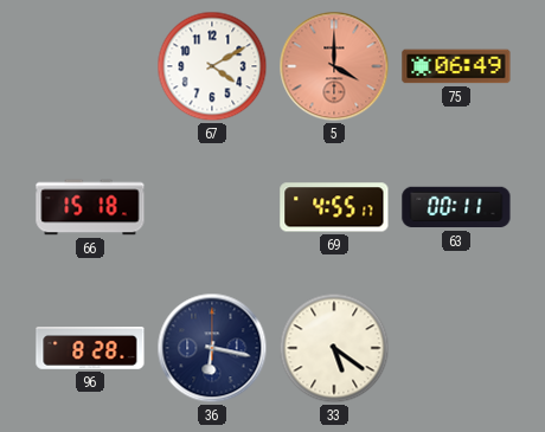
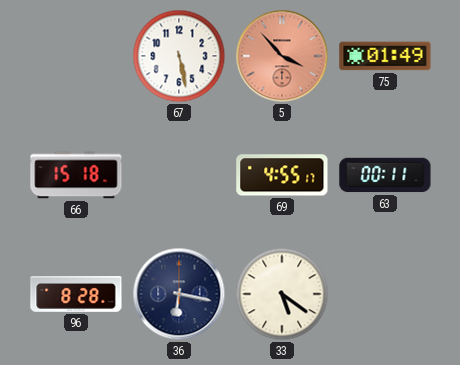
67: 4:10 -> 5:28
5: 4:00 -> 3:53
75: 06:49 -> 01:49
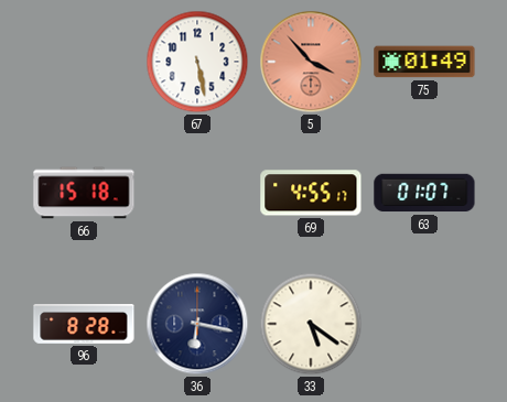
63: 00:11 -> 01:07
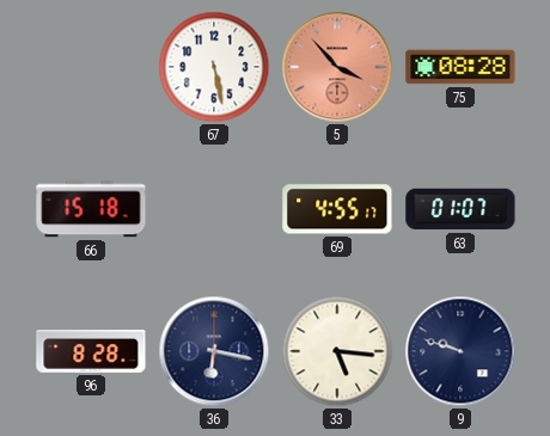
75: 01:49 -> 08:28
33: 5:21 -> 5:16
9: none -> 9:48
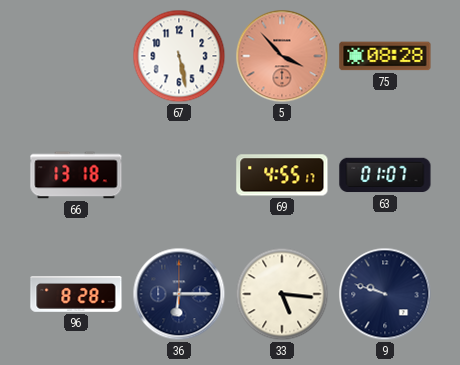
66: 15:18 -> 13:18
36: 6:17 -> 6:15
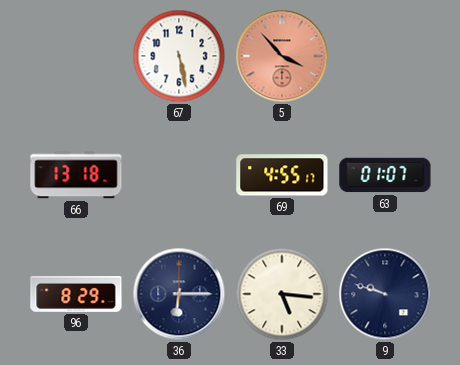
75: 08:28 -> none
96: 8:28 -> 8:29
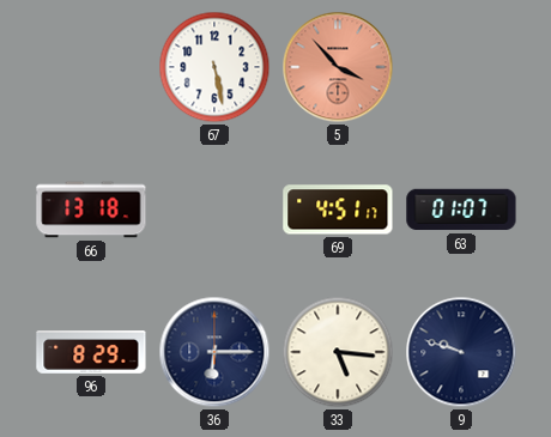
69: 4:55 -> 4:51
